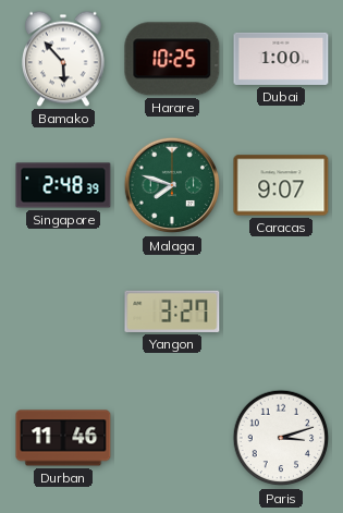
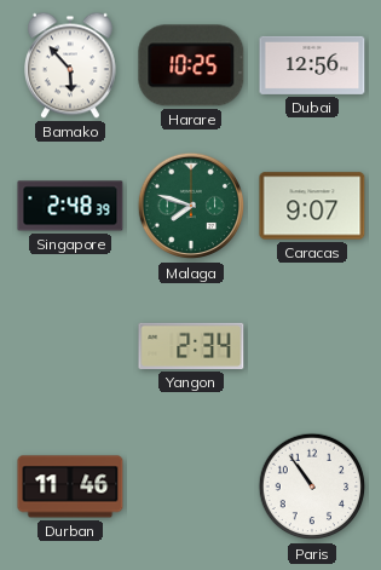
Dubai: 1:00 -> 12:56
Yangon: 3:27 -> 2:34
Paris: 3:12 -> 10:54
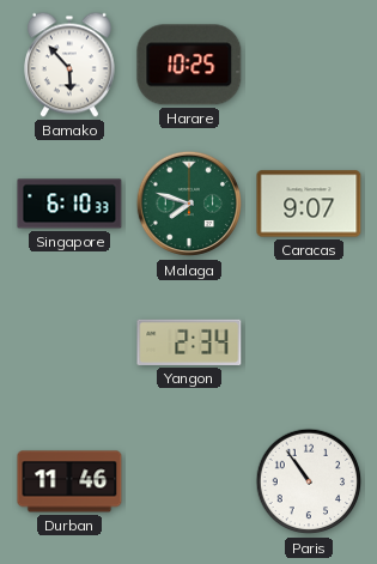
Dubai: 12:56 -> none
Singapore: 2:48 -> 6:10
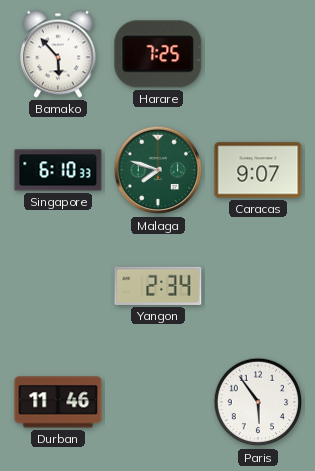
Harare: 10:25 -> 7:25
Paris: 10:54 -> 5:54
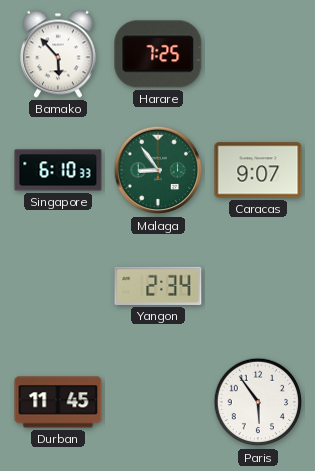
Malaga: 7:48 -> 8:54
Durban: 11:46 -> 11:45
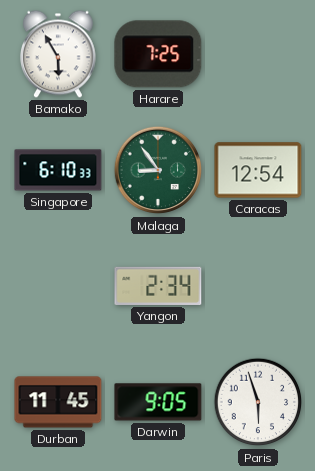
Bamako: 5:53 -> 5:55
Caracas: 9:07 -> 12:54
Darwin: none -> 9:05
Paris: 5:54 -> 5:57
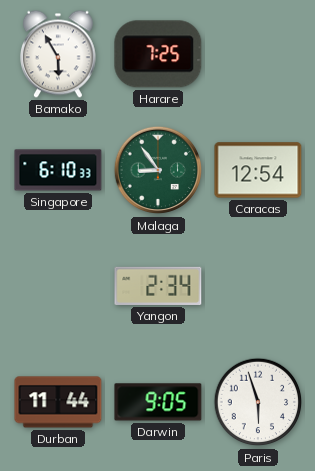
Durban: 11:45 -> 11:44
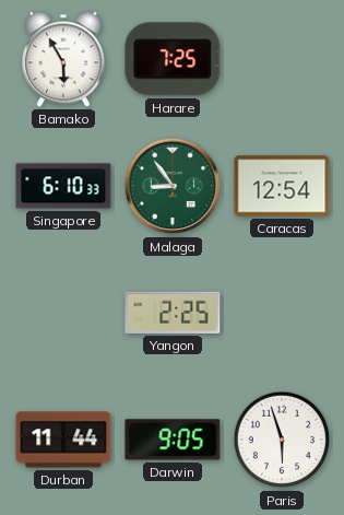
Yangon: 2:34 -> 2:25
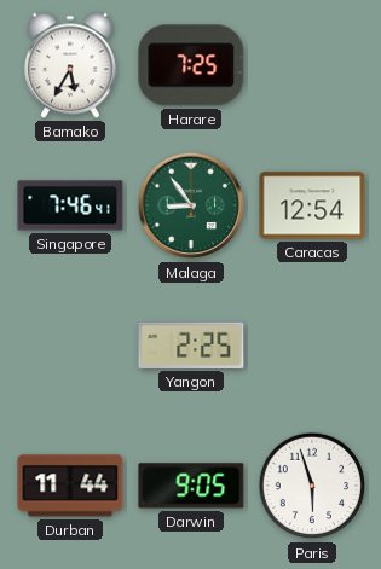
Bamako: 5:55 -> 5:35
Singapore: 6:10 -> 7:46
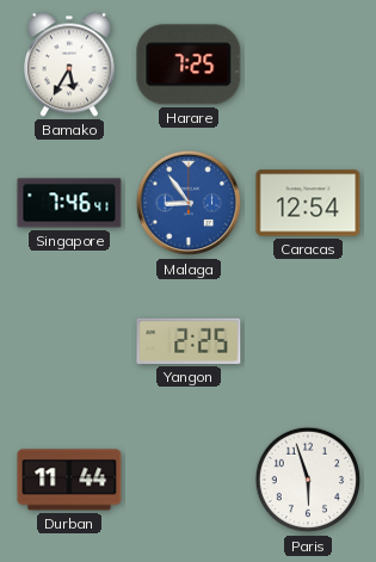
Malaga dial: green -> blue
Darwin: 9:05 -> none
